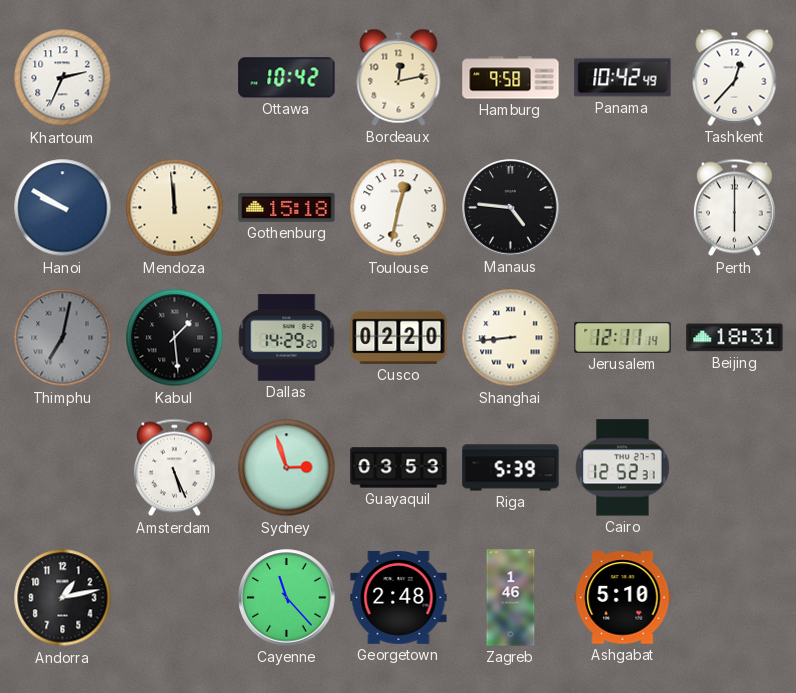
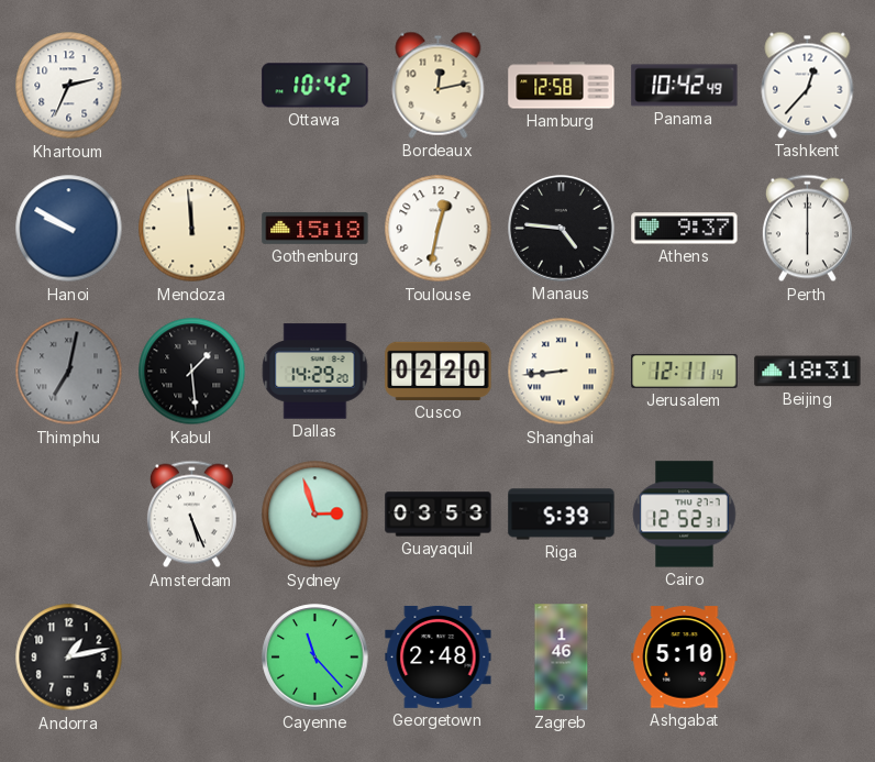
Hamburg: 9:58 -> 12:58
Athens: none -> 9:37
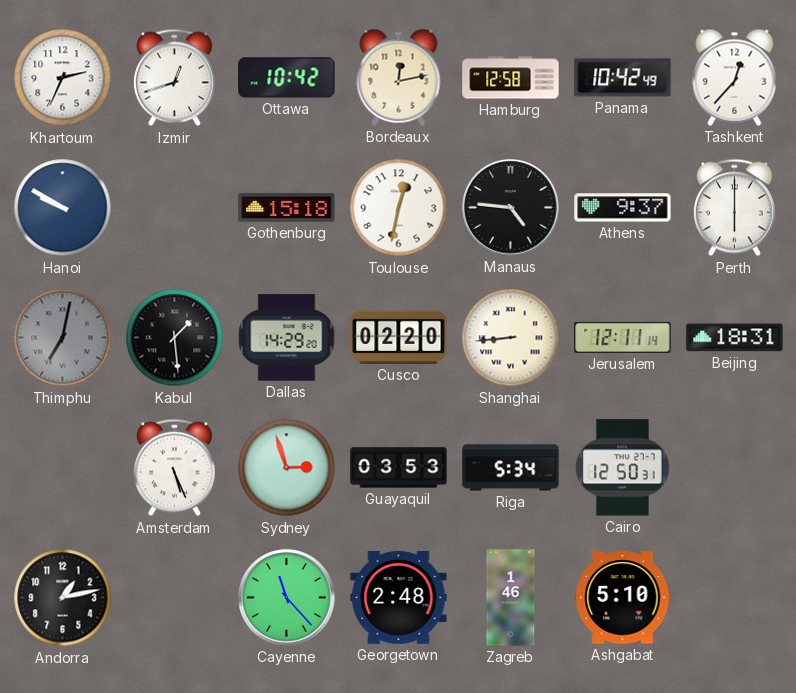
Izmir: none -> 12:42
Mendoza: 11:59 -> none
Riga: 5:39 -> 5:34
Cairo: 12:52 -> 12:50
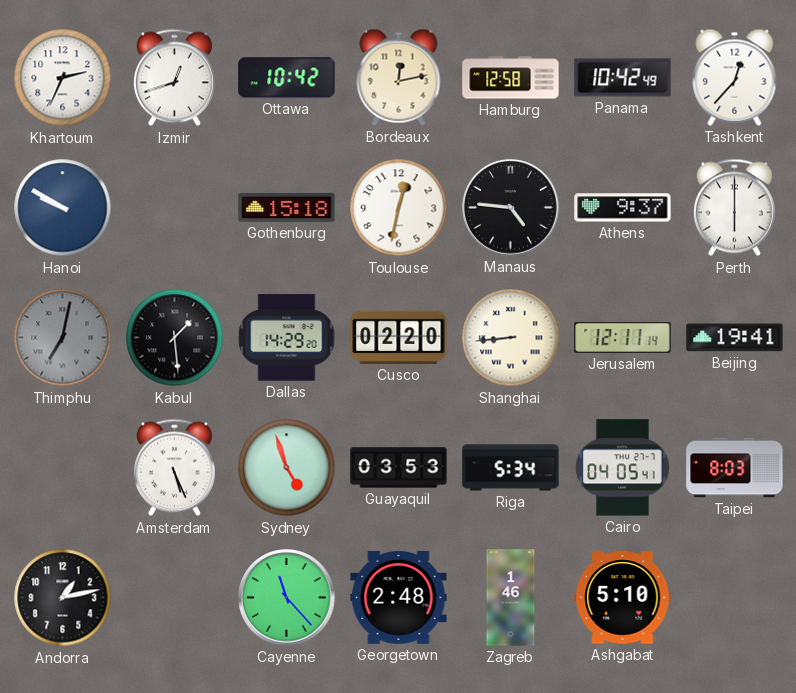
Beijing: 18:31 -> 19:41
Sydney: 2:57 -> 4:57
Cairo: 12:50 -> 04:05
Taipei: none -> 8:03
